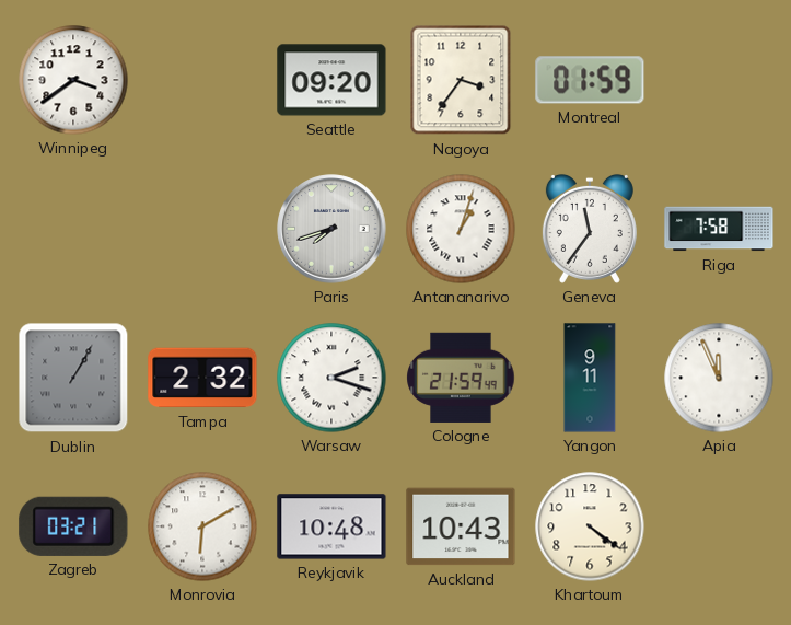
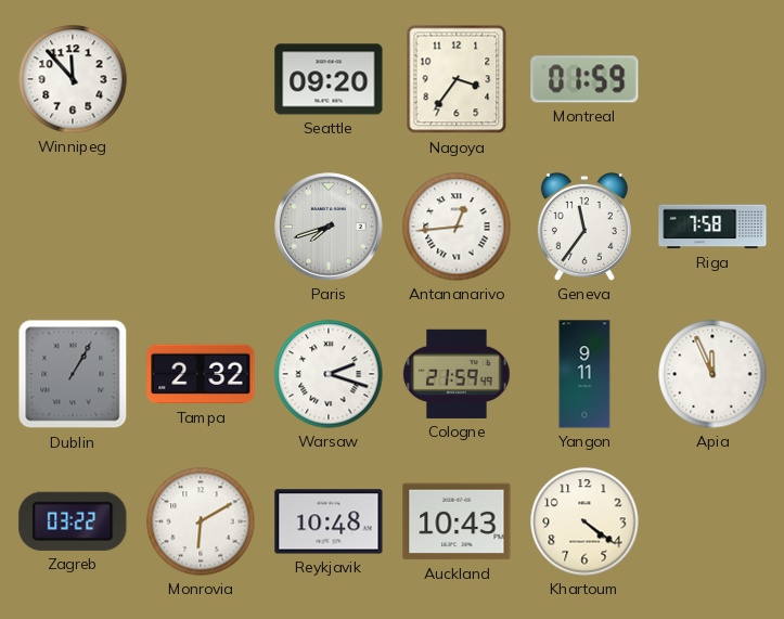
Winnipeg: 3:39 -> 11:53
Antananarivo: 1:03 -> 12:44
Zagreb: 03:21 -> 03:22
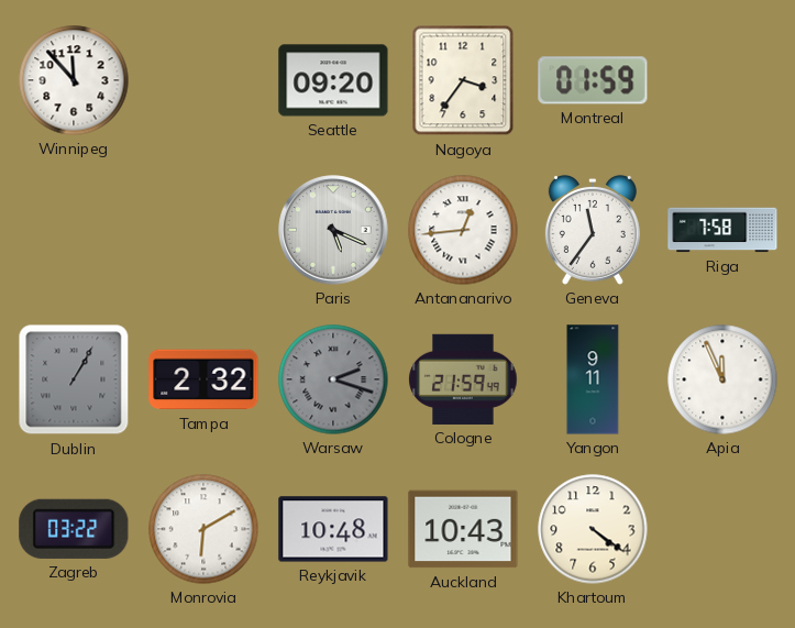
Paris: 7:42 -> 5:19
Warsaw dial: white -> grey
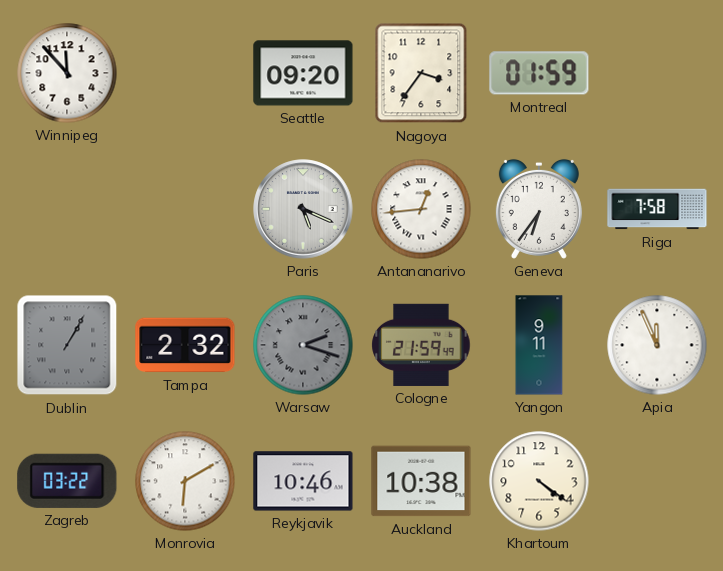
Geneva: 11:36 -> 6:36
Reykjavik: 10:48 -> 10:46
Auckland: 10:43 -> 10:38
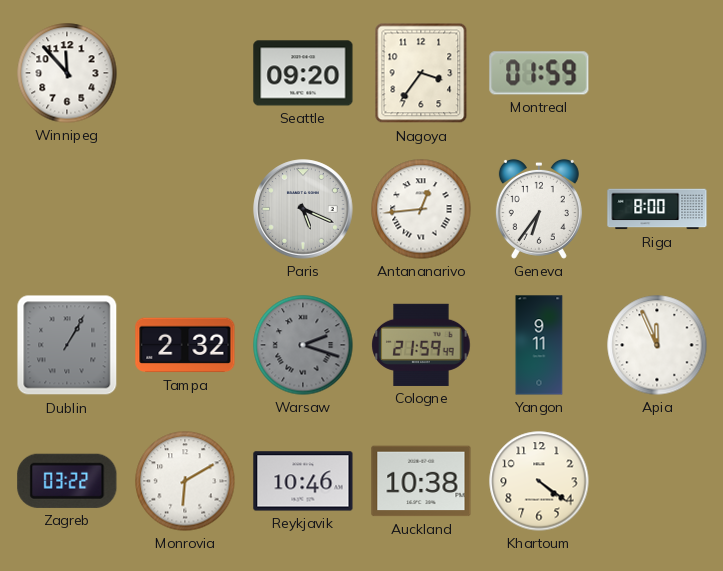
Riga: 7:58 -> 8:00
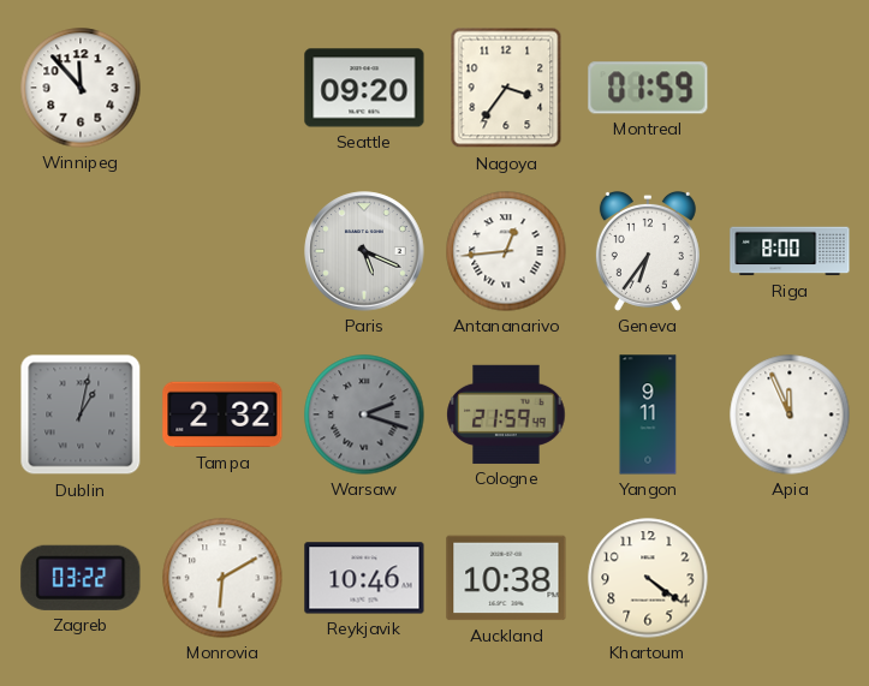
Dublin: 1:05 -> 1:02
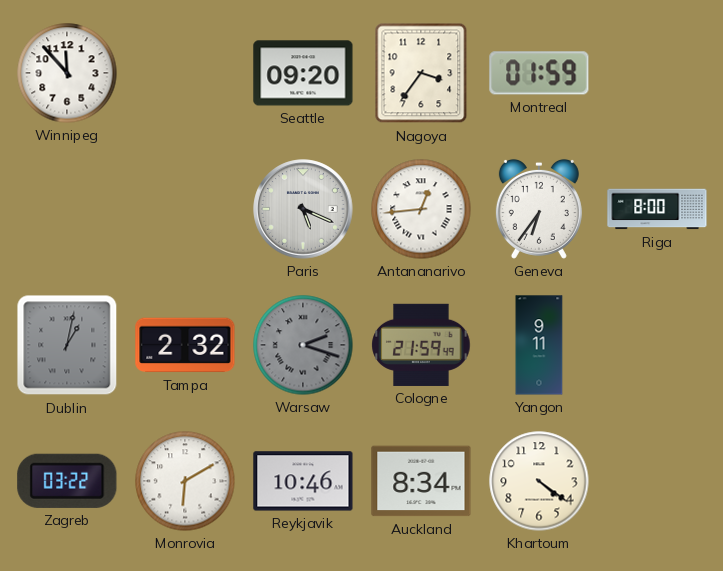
Apia: 11:56 -> none
Auckland: 10:38 -> 8:34
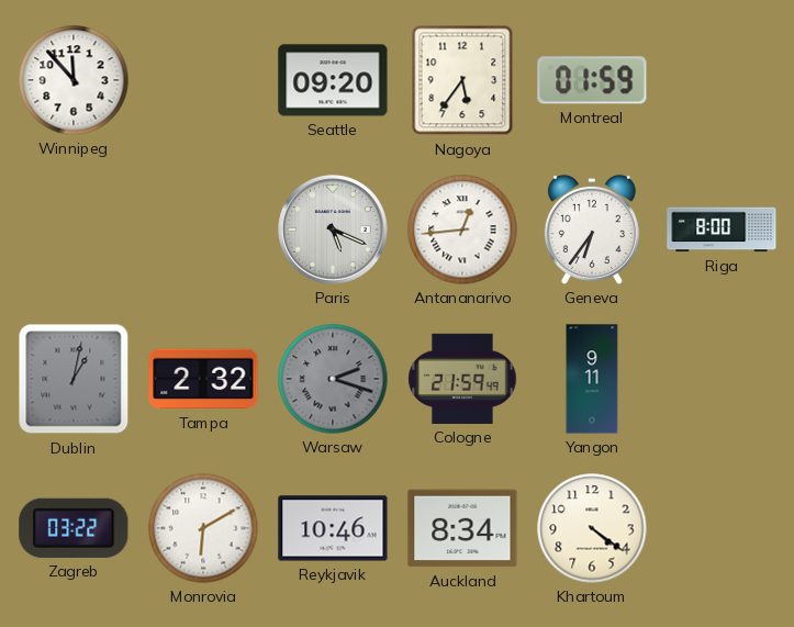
Nagoya: 3:36 -> 5:36
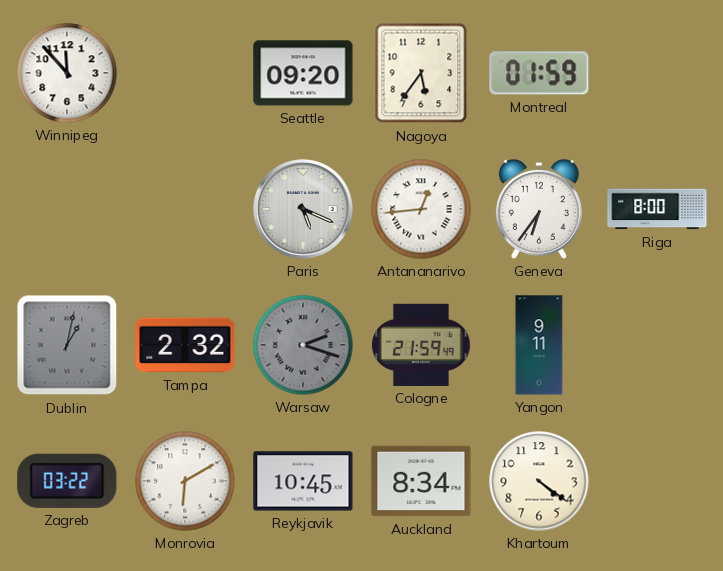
Reykjavik: 10:46 -> 10:45
